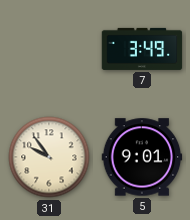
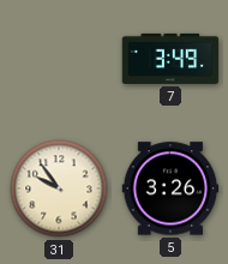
5: 9:01 -> 3:26
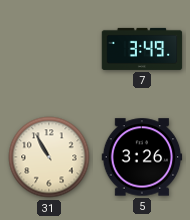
31: 9:54 -> 10:55
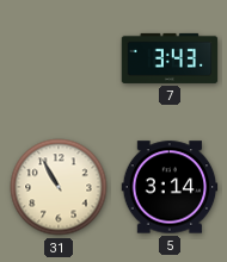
7: 3:49 -> 3:43
5: 3:26 -> 3:14
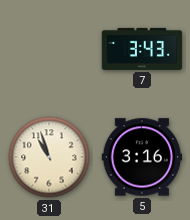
31: 10:55 -> 10:57
5: 3:14 -> 3:16
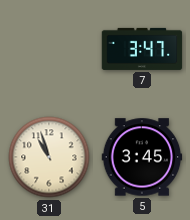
7: 3:43 -> 3:47
5: 3:16 -> 3:45
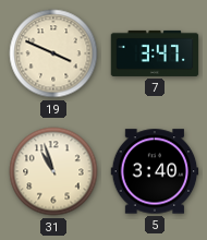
19: none -> 3:49
5: 3:45 -> 3:40
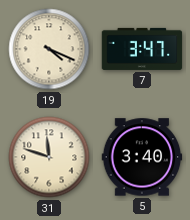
19: 3:49 -> 4:19
31: 10:57 -> 11:48
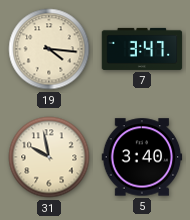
19: 4:19 -> 4:16
31: 11:48 -> 9:58
